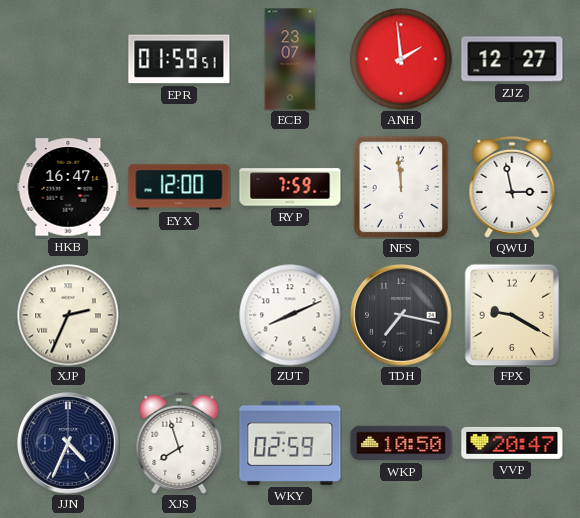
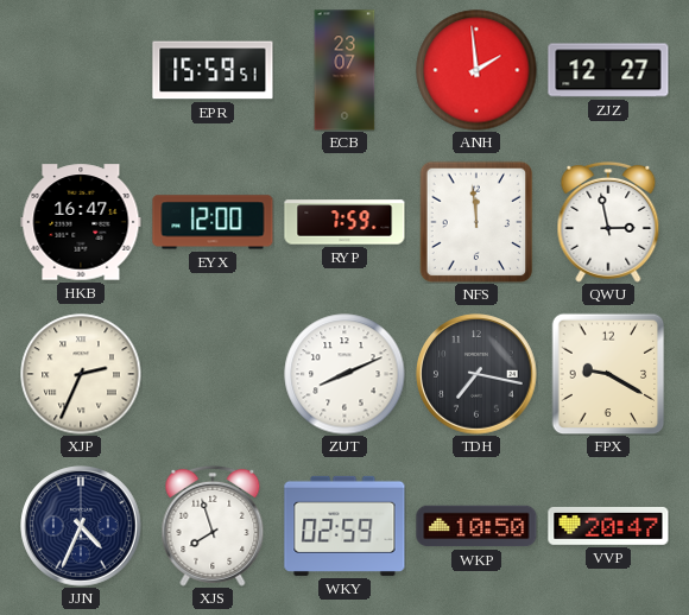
EPR: 01:59 -> 15:59
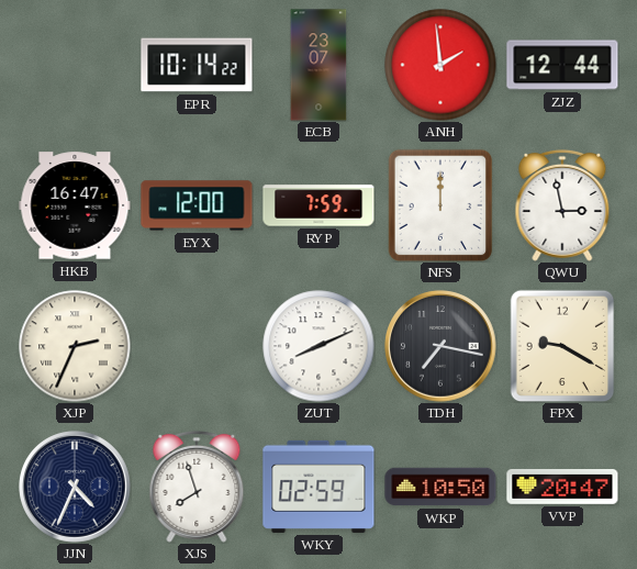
EPR: 15:59 -> 10:14
ZJZ: 12:27 -> 12:44
NFS: 11:59 -> 12:00
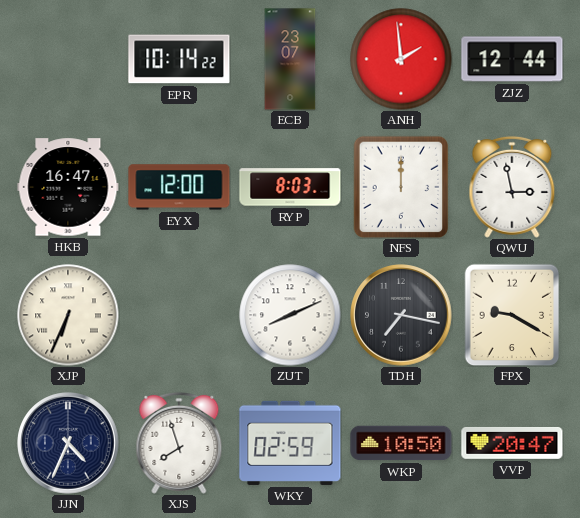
RYP: 7:59 -> 8:03
XJP: 2:34 -> 6:34
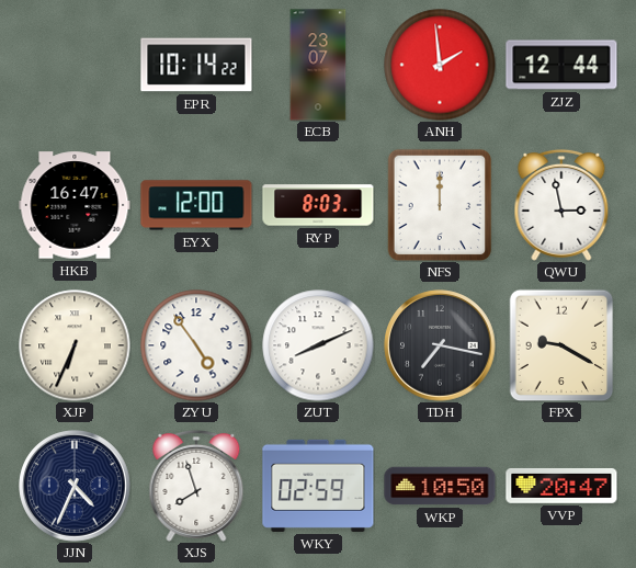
ZYU: none -> 4:54
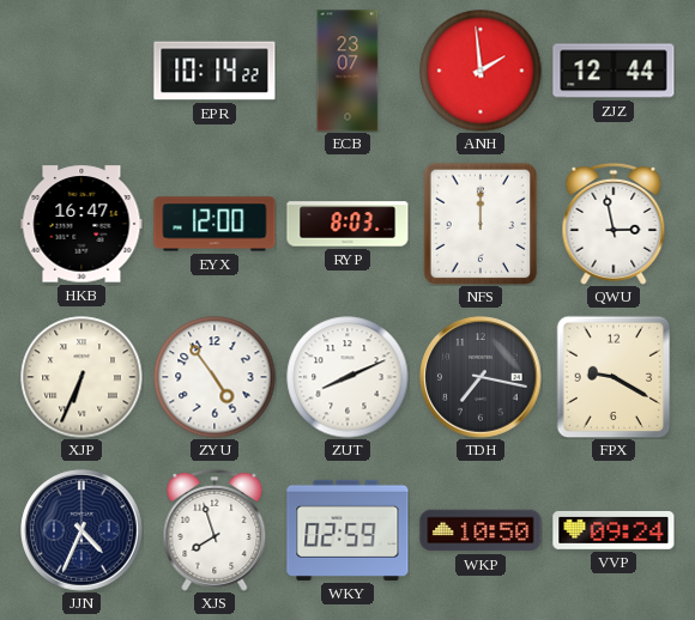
VVP: 20:47 -> 09:24
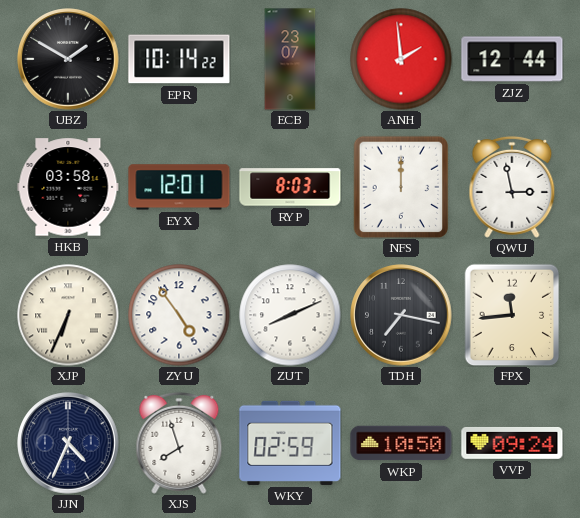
UBZ: none -> 1:50
HKB: 16:47 -> 03:58
EYX: 12:00 -> 12:01
FPX: 9:20 -> 11:44
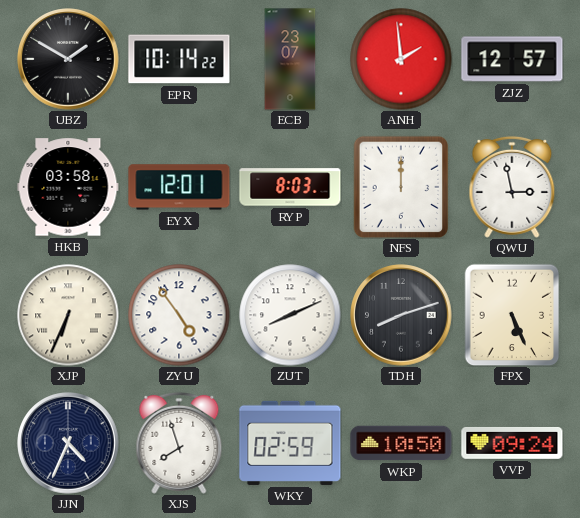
ZJZ: 12:44 -> 12:57
TDH: 7:17 -> 8:12
FPX: 11:44 -> 5:26
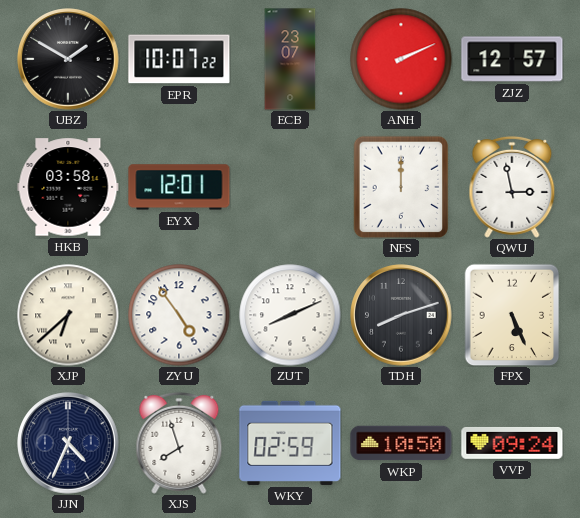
EPR: 10:14 -> 10:07
ANH: 1:59 -> 2:11
RYP: 8:03 -> none
XJP: 6:34 -> 6:38
